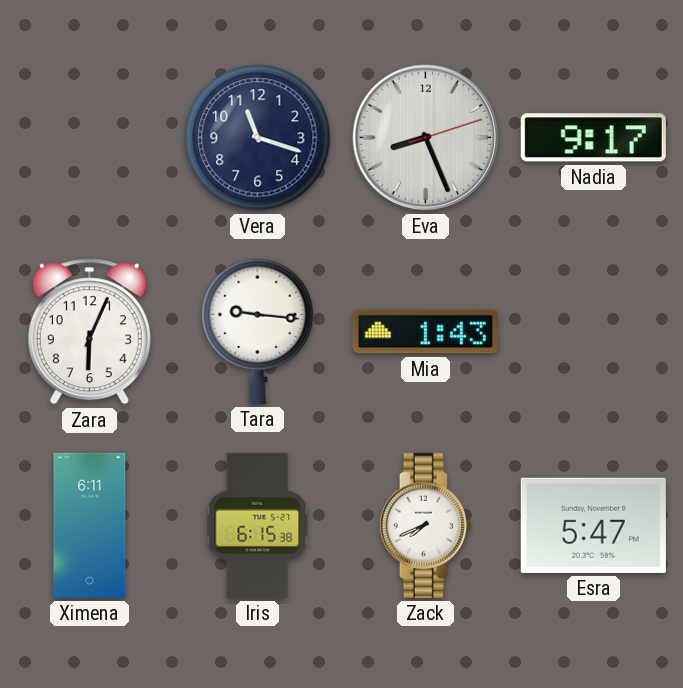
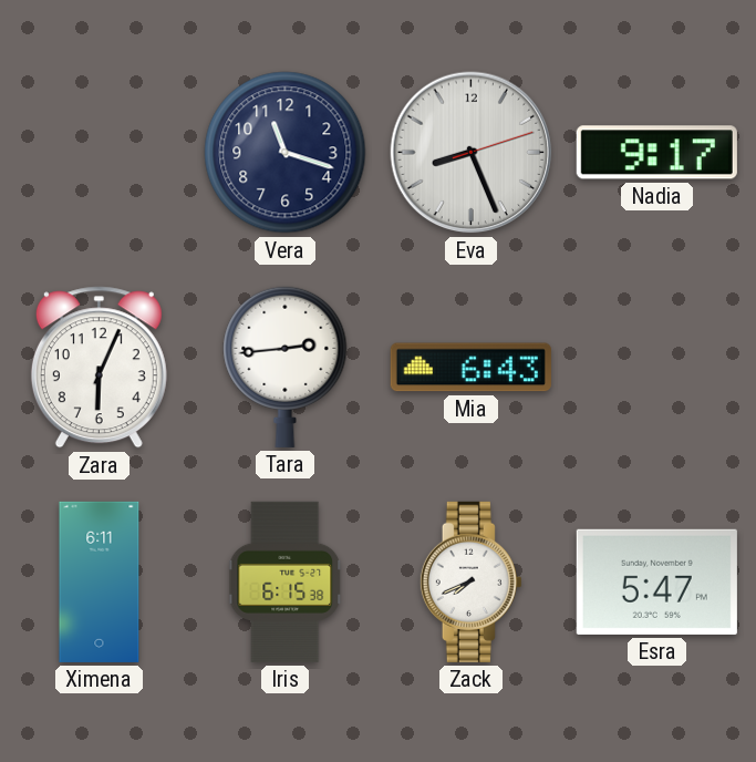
Tara: 9:16 -> 2:44
Mia: 1:43 -> 6:43
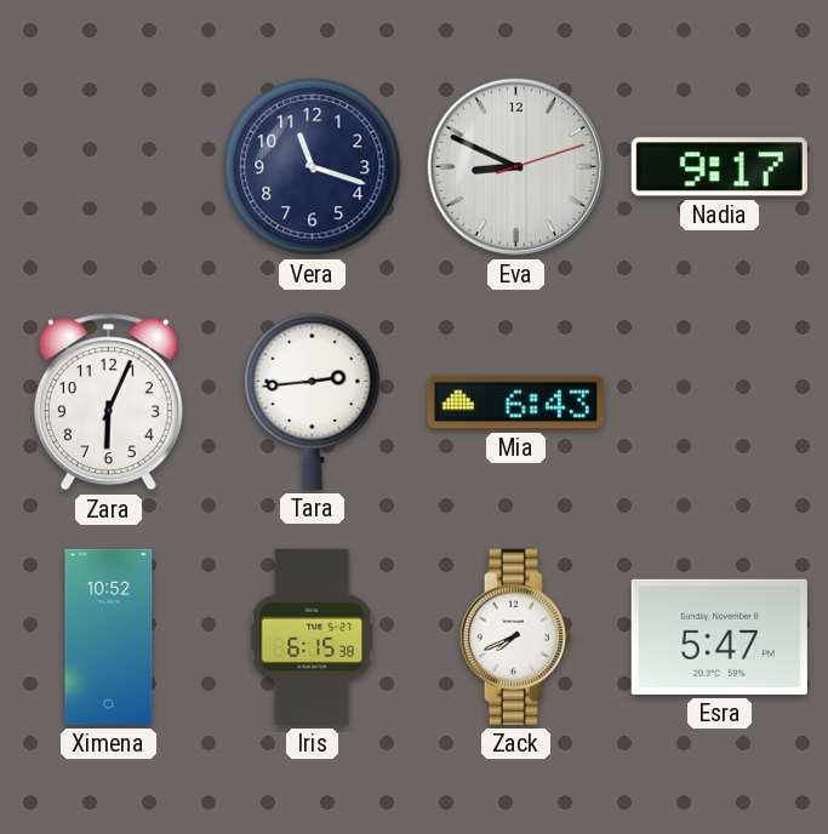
Eva: 8:26 -> 8:49
Ximena: 6:11 -> 10:52
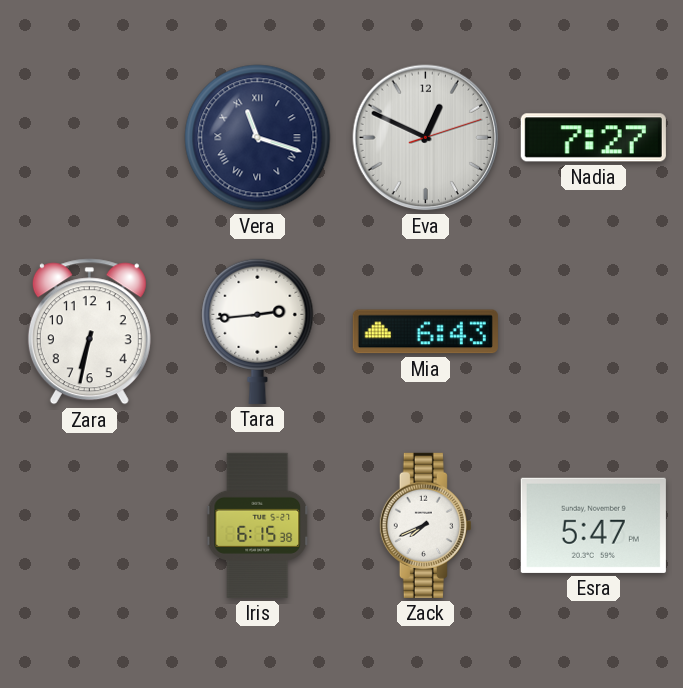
Vera numerals: Arabic -> Roman
Eva: 8:49 -> 12:49
Nadia: 9:17 -> 7:27
Zara: 6:04 -> 6:32
Ximena: 10:52 -> none
